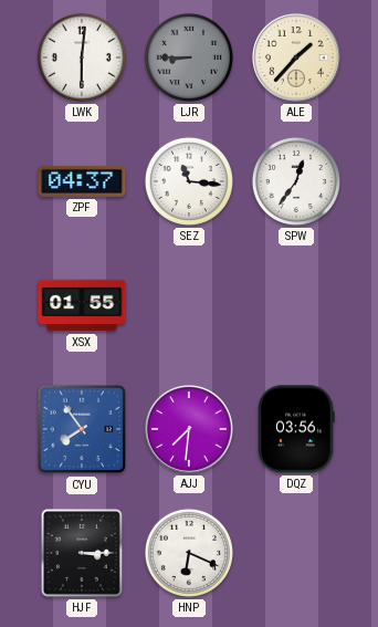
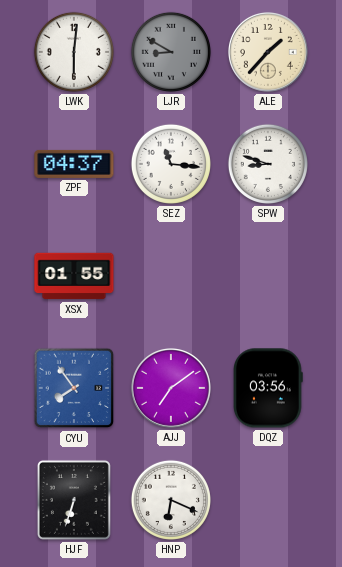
LJR: 8:45 -> 8:50
SPW: 12:36 -> 8:48
AJJ: 7:31 -> 7:09
HJF: 3:15 -> 6:33
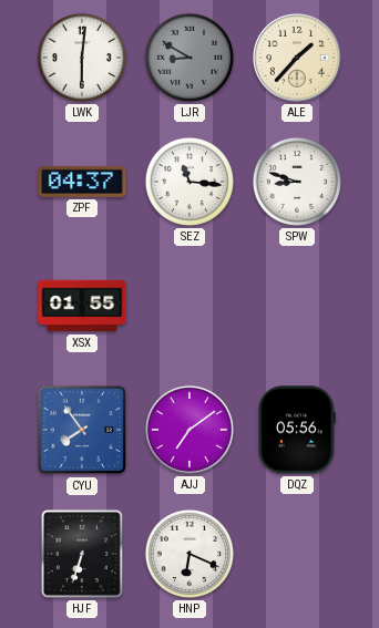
DQZ: 03:56 -> 05:56
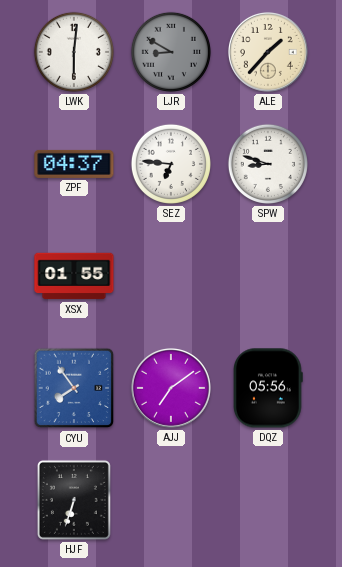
SEZ: 11:16 -> 6:46
HNP: 6:19 -> none
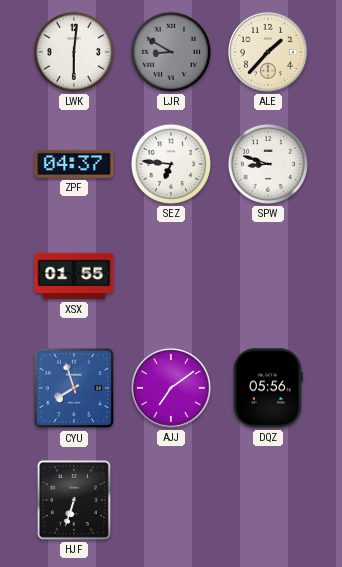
CYU: 7:54 -> 7:57
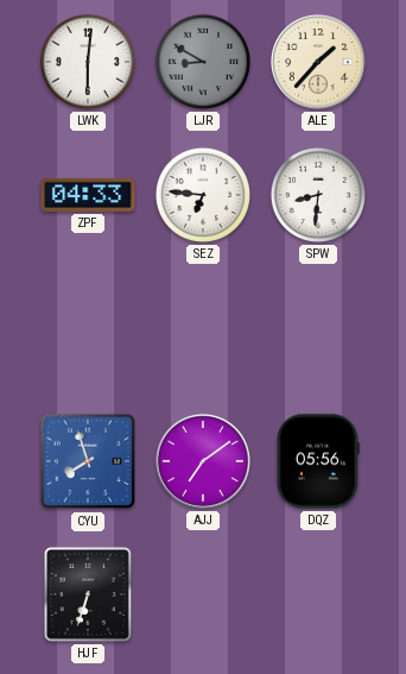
ZPF: 04:37 -> 04:33
SPW: 8:48 -> 8:31
XSX: 01:55 -> none
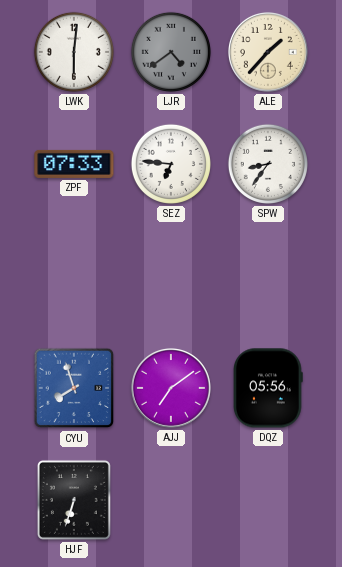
LJR: 8:50 -> 4:39
ZPF: 04:33 -> 07:33
SPW: 8:31 -> 8:36
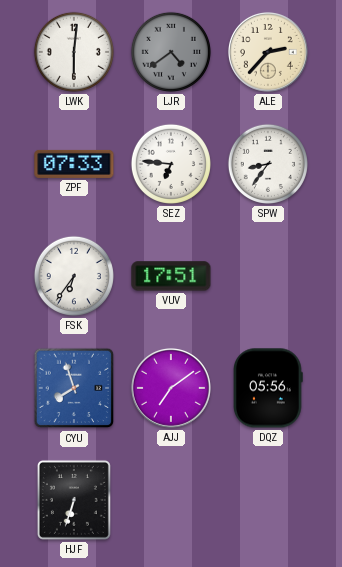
ALE: 1:37 -> 2:37
FSK: none -> 6:36
VUV: none -> 17:51
